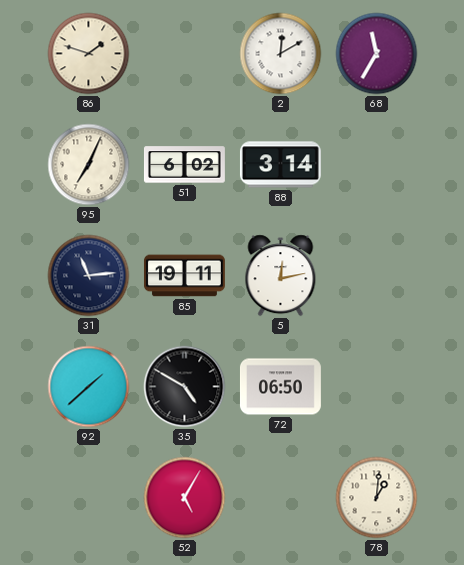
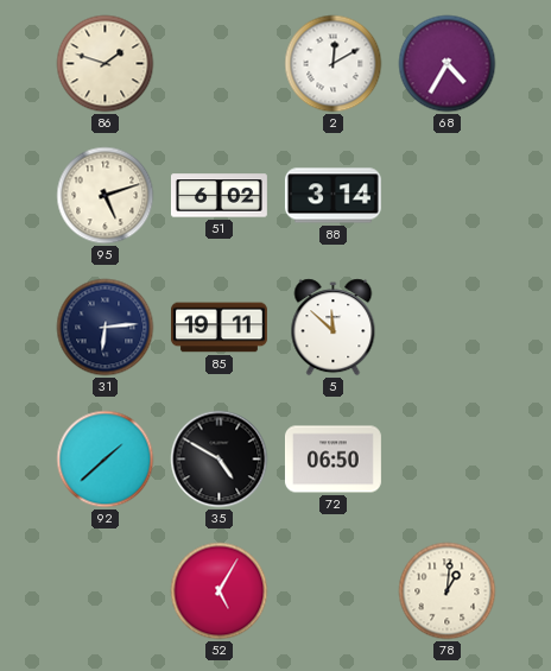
68: 11:35 -> 4:35
95: 7:04 -> 5:12
31: 11:14 -> 6:14
5: 12:13 -> 11:52
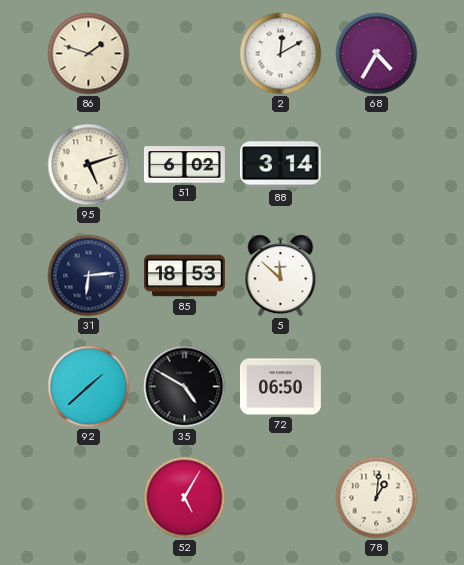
85: 19:11 -> 18:53
